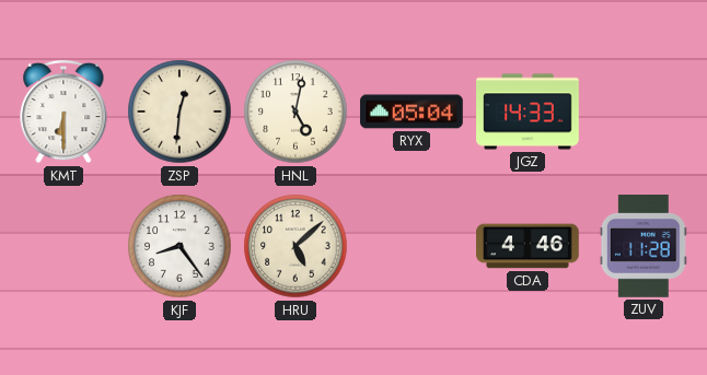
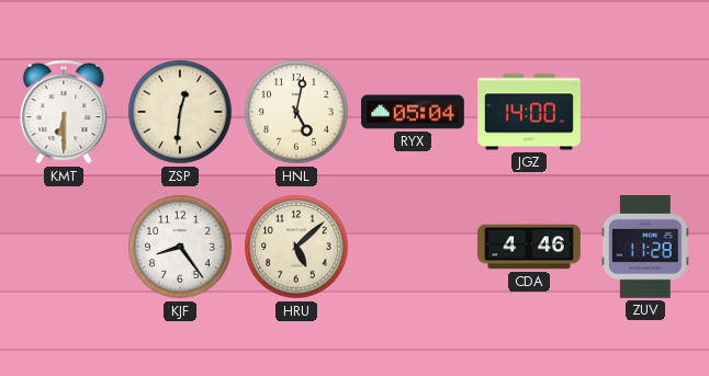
JGZ: 14:33 -> 14:00
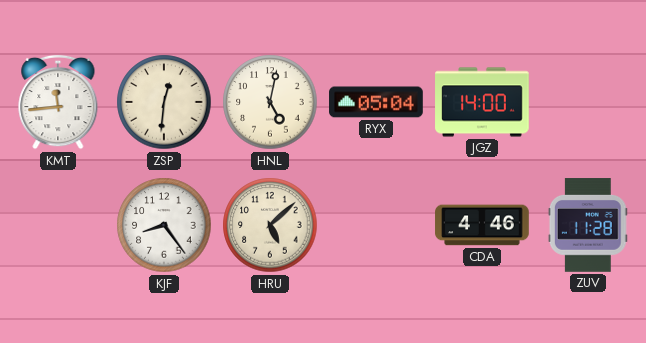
KMT: 6:30 -> 11:44
